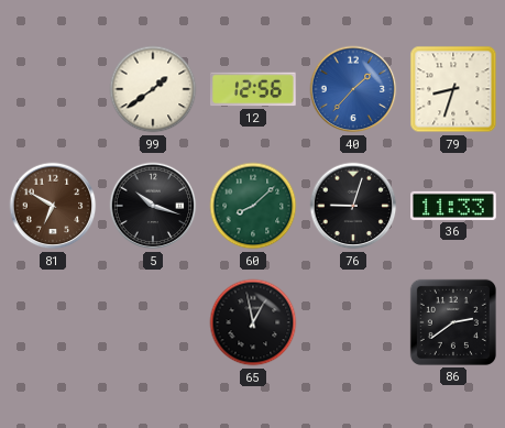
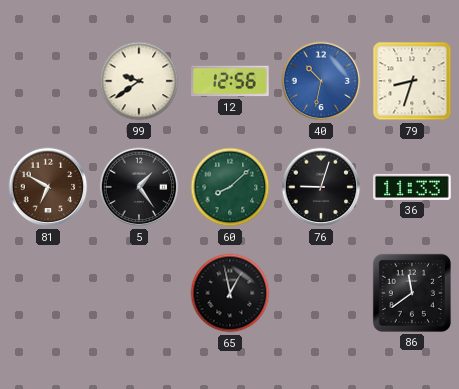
99: 1:39 -> 9:39
40: 1:37 -> 10:32
5: 10:18 -> 1:24
86: 2:39 -> 11:39
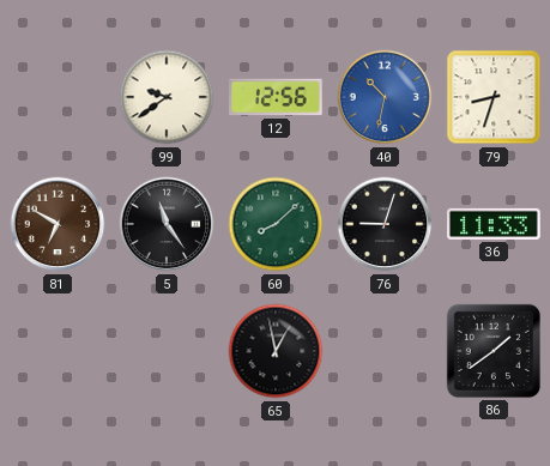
5: 1:24 -> 11:24
86: 11:39 -> 1:39
